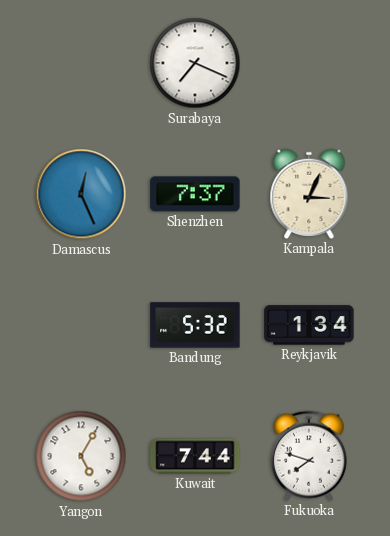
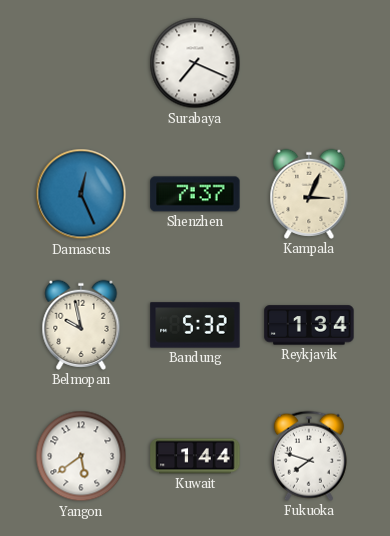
Belmopan: none -> 9:58
Yangon: 5:05 -> 5:39
Kuwait: 7:44 -> 1:44
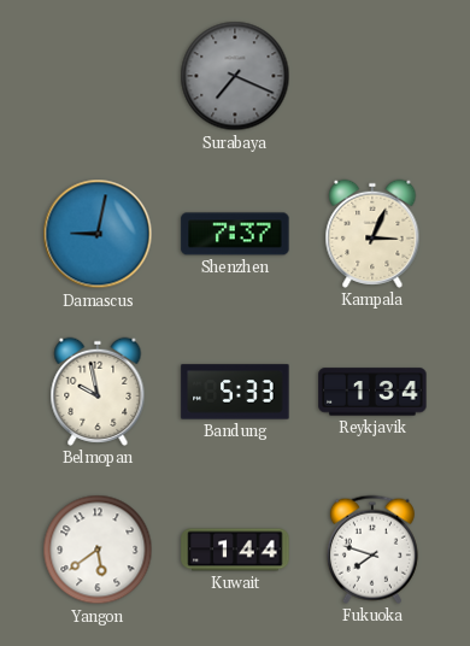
Surabaya dial: white -> grey
Damascus: 12:26 -> 9:02
Bandung: 5:32 -> 5:33
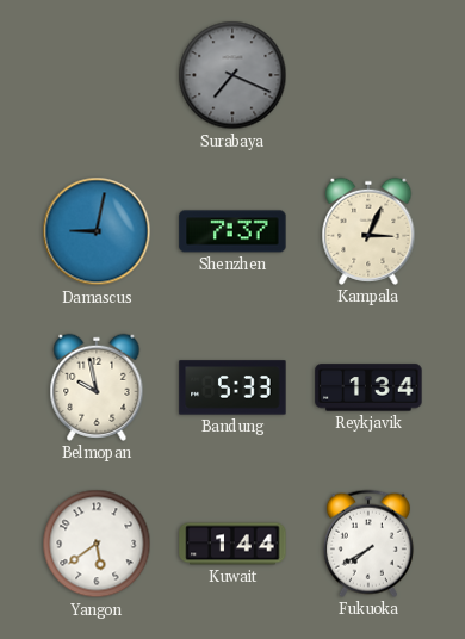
Fukuoka: 7:48 -> 7:40
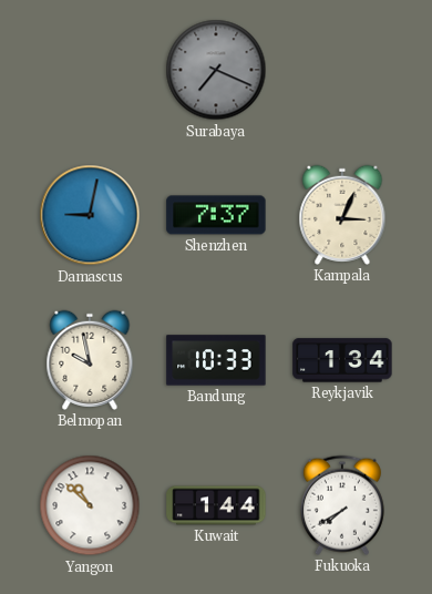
Bandung: 5:33 -> 10:33
Yangon: 5:39 -> 10:52
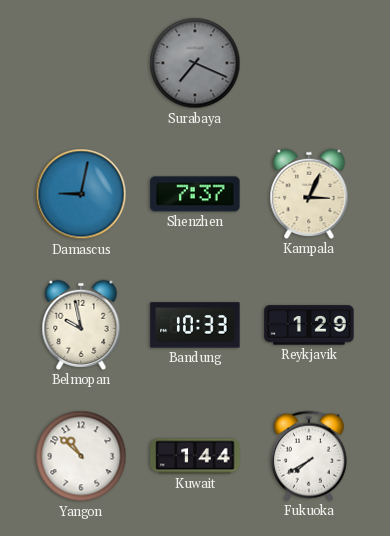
Reykjavik: 1:34 -> 1:29
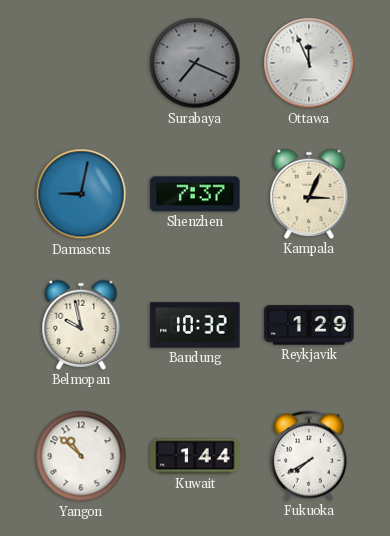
Ottawa: none -> 11:56
Bandung: 10:33 -> 10:32
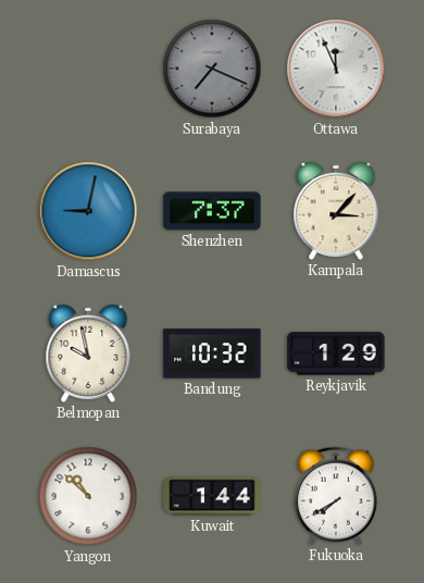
Kampala: 3:04 -> 3:07
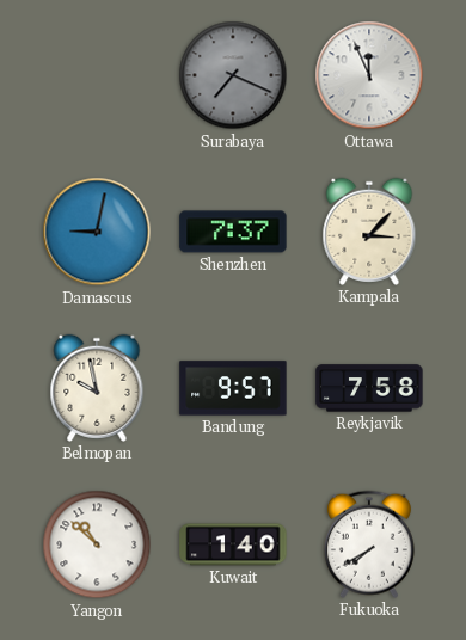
Bandung: 10:32 -> 9:57
Reykjavik: 1:29 -> 7:58
Kuwait: 1:44 -> 1:40
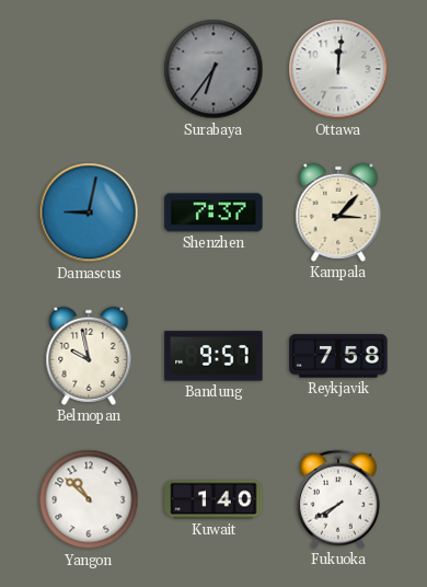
Surabaya: 7:19 -> 6:36
Ottawa: 11:56 -> 12:01
